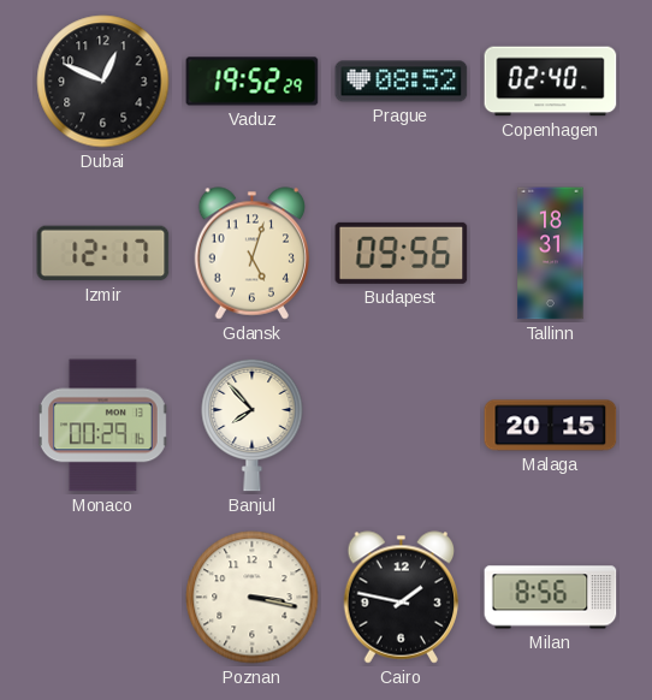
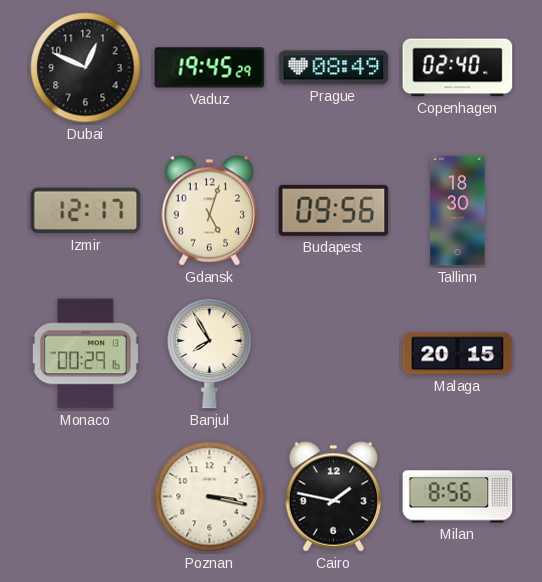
Vaduz: 19:52 -> 19:45
Prague: 08:52 -> 08:49
Tallinn: 18:31 -> 18:30
Banjul: 7:53 -> 7:55
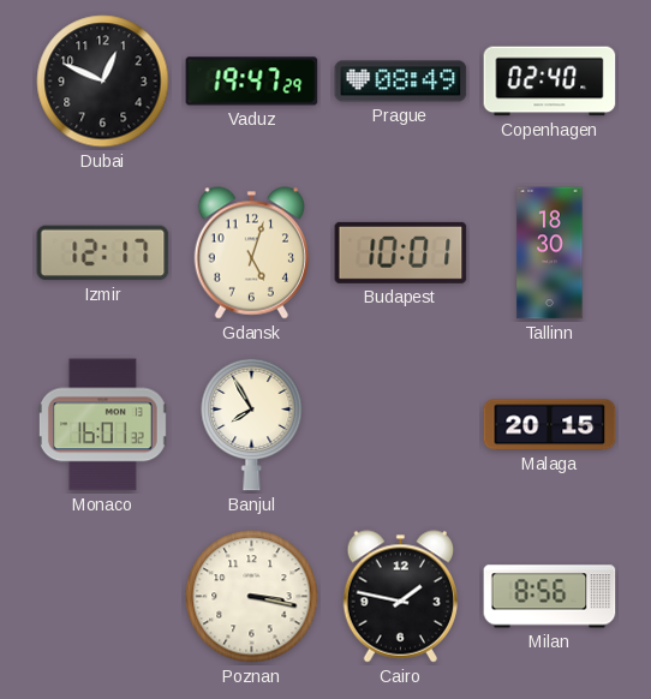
Vaduz: 19:45 -> 19:47
Budapest: 09:56 -> 10:01
Monaco: 00:29 -> 16:01
